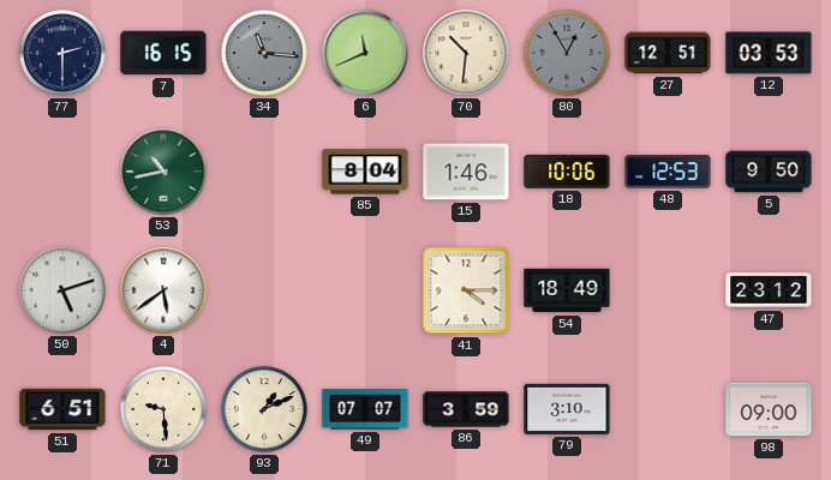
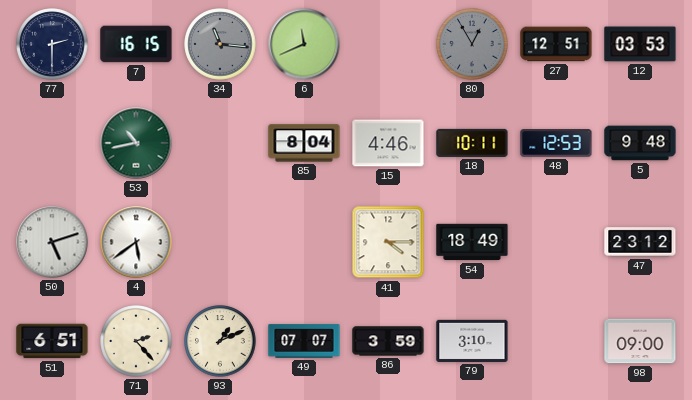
70: 10:31 -> none
15: 1:46 -> 4:46
18: 10:06 -> 10:11
5: 9:50 -> 9:48
71: 9:29 -> 2:23
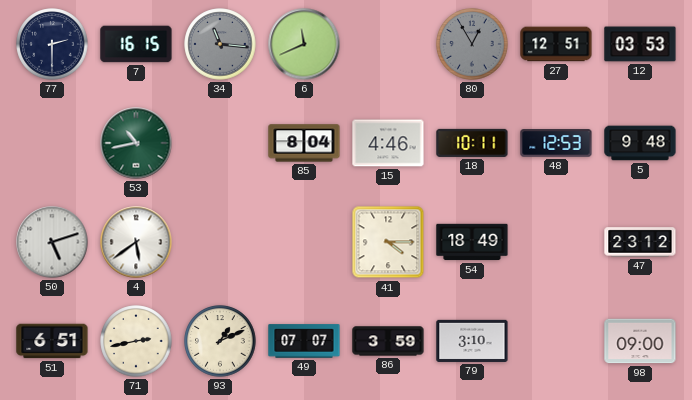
71: 2:23 -> 2:43
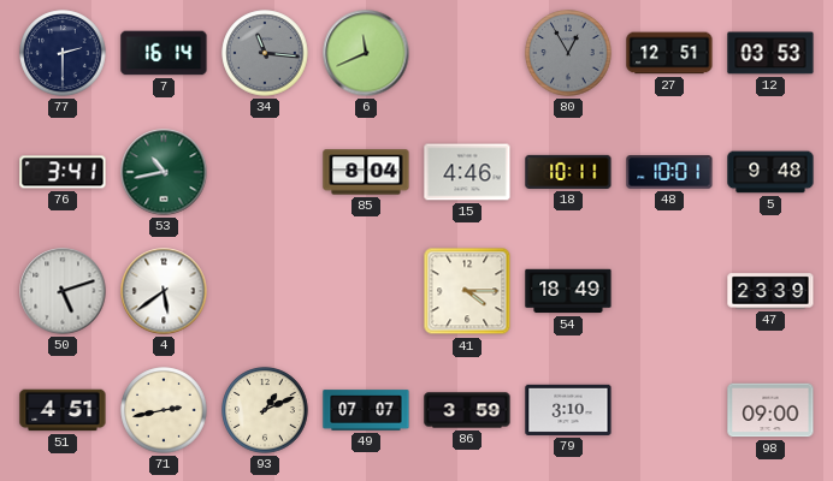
7: 16:15 -> 16:14
76: none -> 3:41
48: 12:53 -> 10:01
47: 23:12 -> 23:39
51: 6:51 -> 4:51
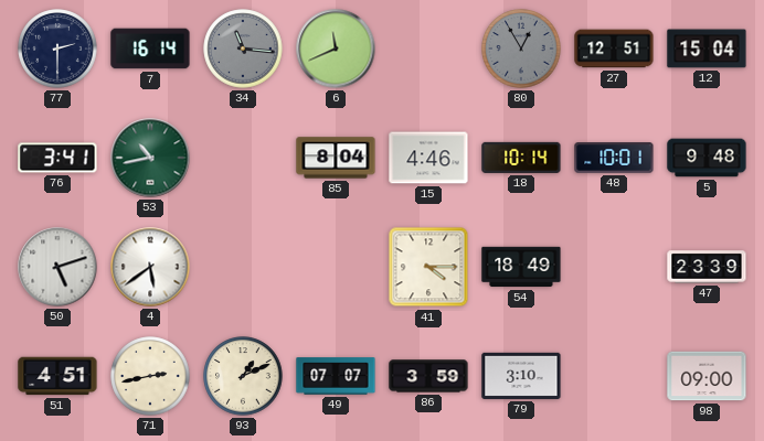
12: 03:53 -> 15:04
18: 10:11 -> 10:14
